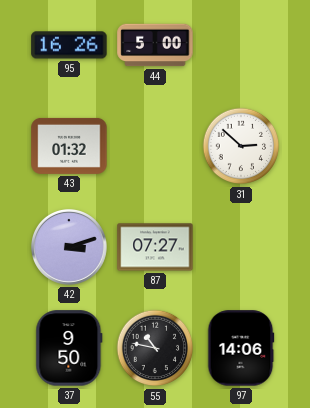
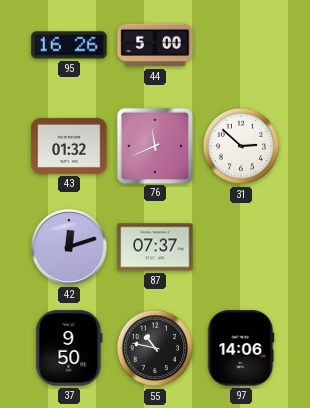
76: none -> 11:41
42: 3:12 -> 12:12
87: 07:27 -> 07:37
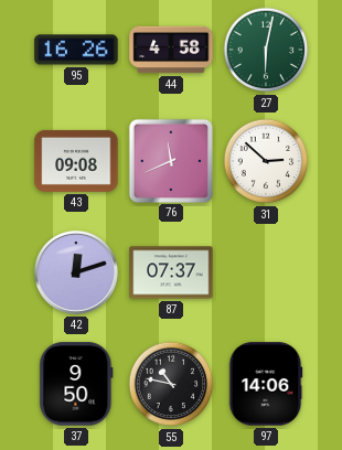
44: 5:00 -> 4:58
27: none -> 6:02
43: 01:32 -> 09:08
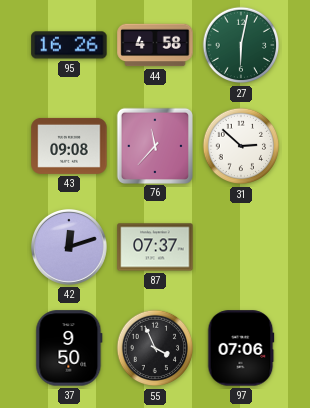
76: 11:41 -> 11:37
55: 10:47 -> 3:56
97: 14:06 -> 07:06
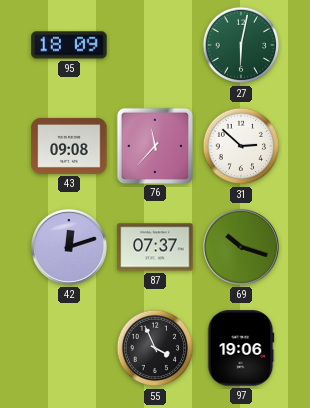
95: 16:26 -> 18:09
44: 4:58 -> none
69: none -> 10:18
37: 9:50 -> none
97: 07:06 -> 19:06
